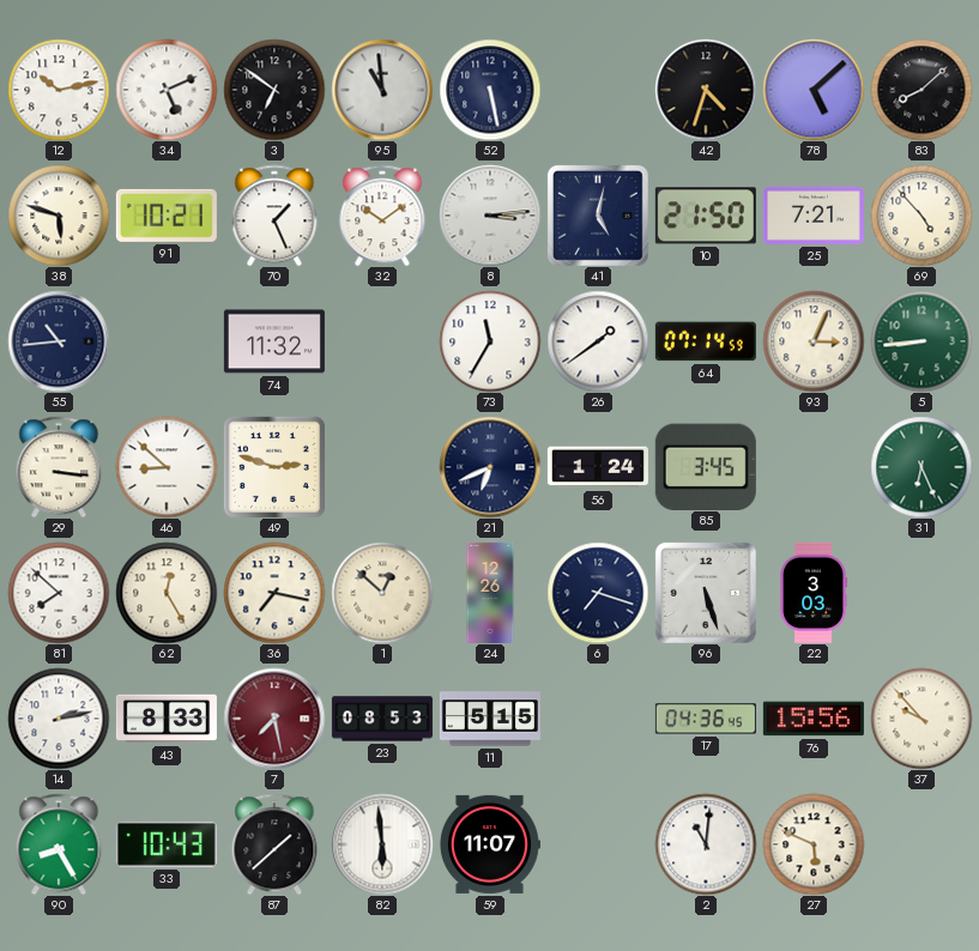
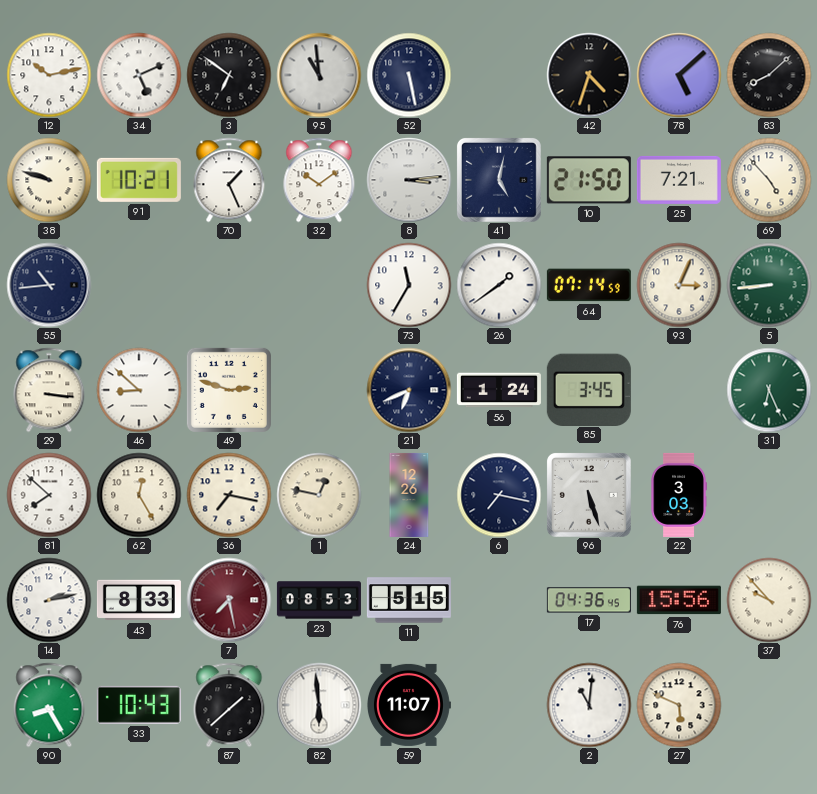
38: 5:48 -> 9:48
74: 11:32 -> none
1: 12:52 -> 12:47
6: 7:18 -> 7:17
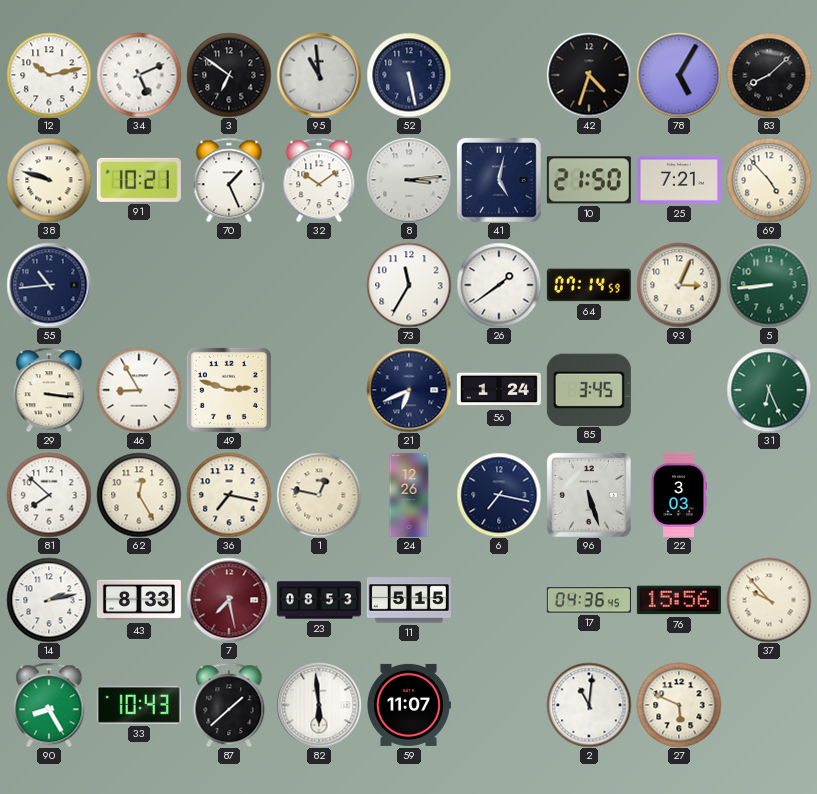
78: 5:08 -> 5:05
46: 8:52 -> 8:55
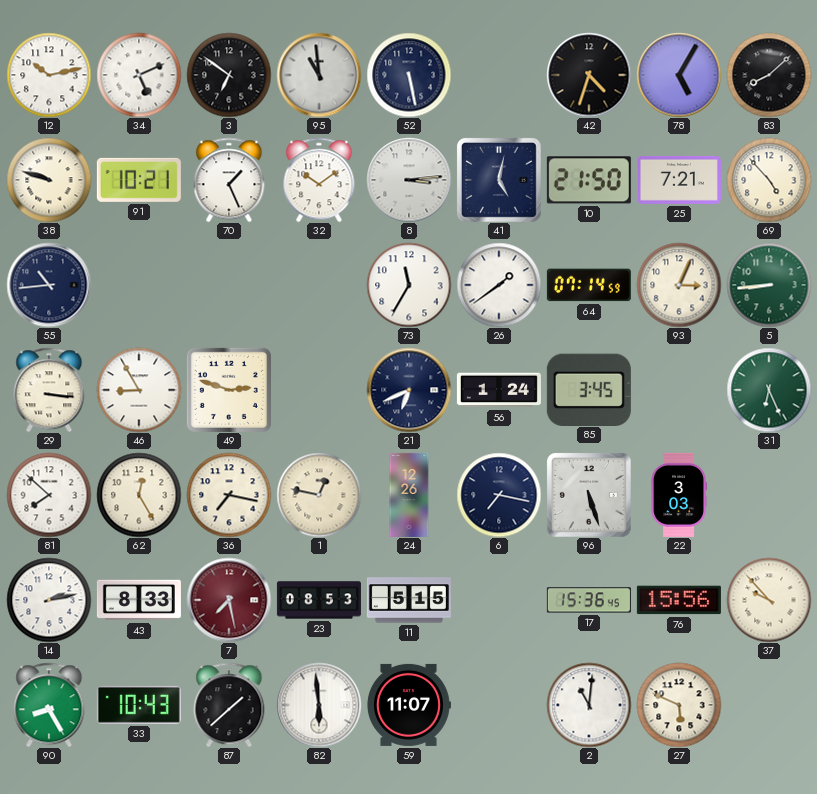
17: 04:36 -> 15:36
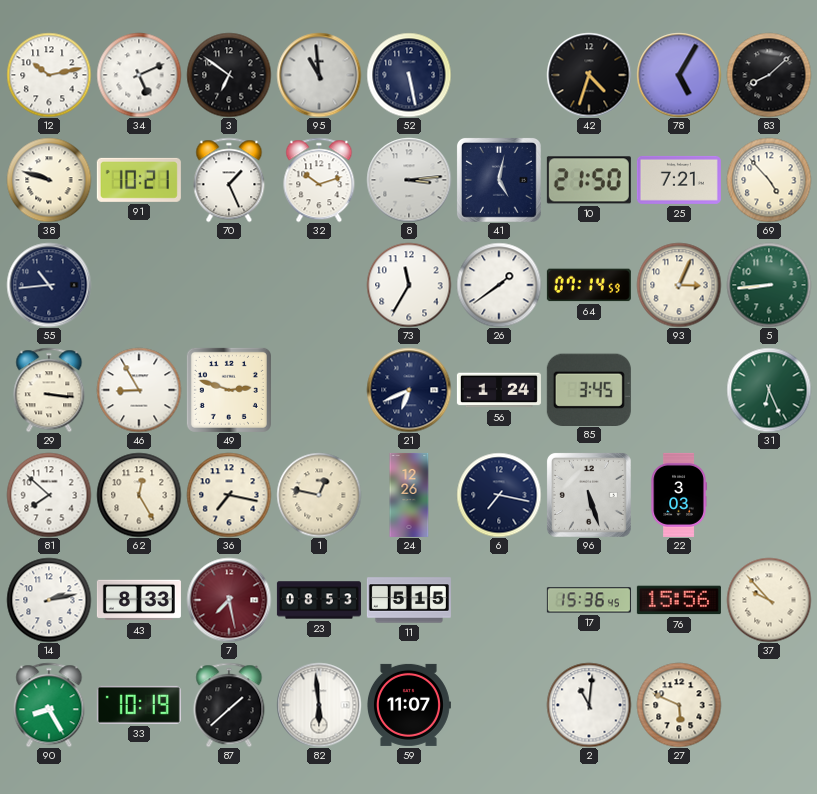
32: 10:09 -> 10:12
33: 10:43 -> 10:19
